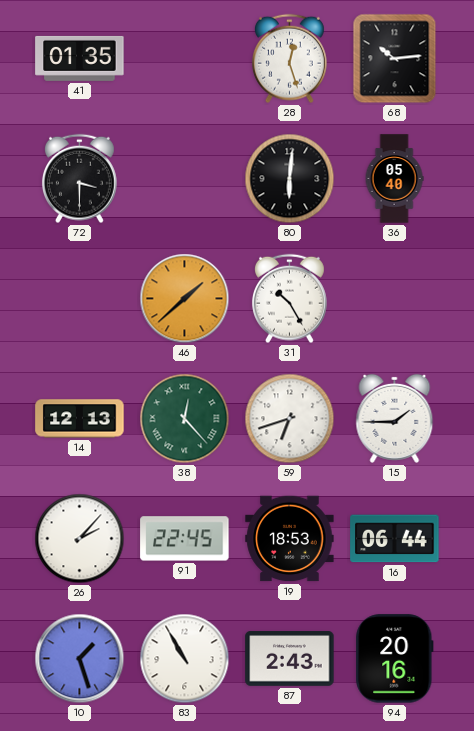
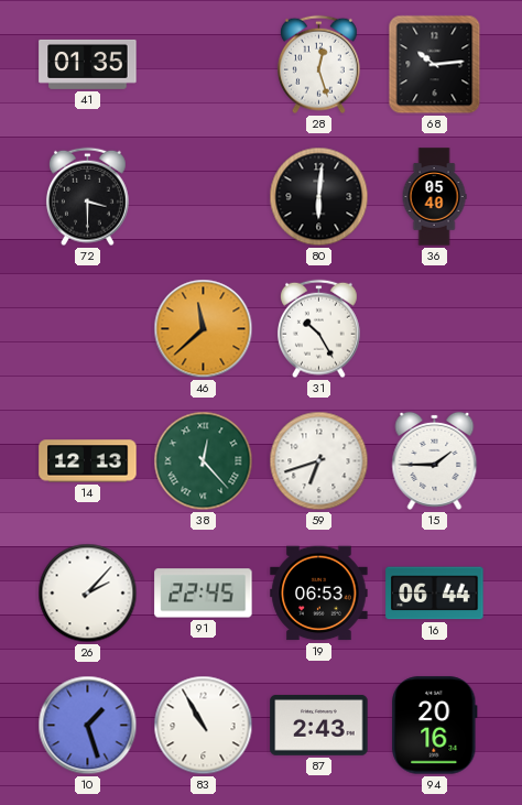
46: 1:38 -> 11:38
19: 18:53 -> 06:53
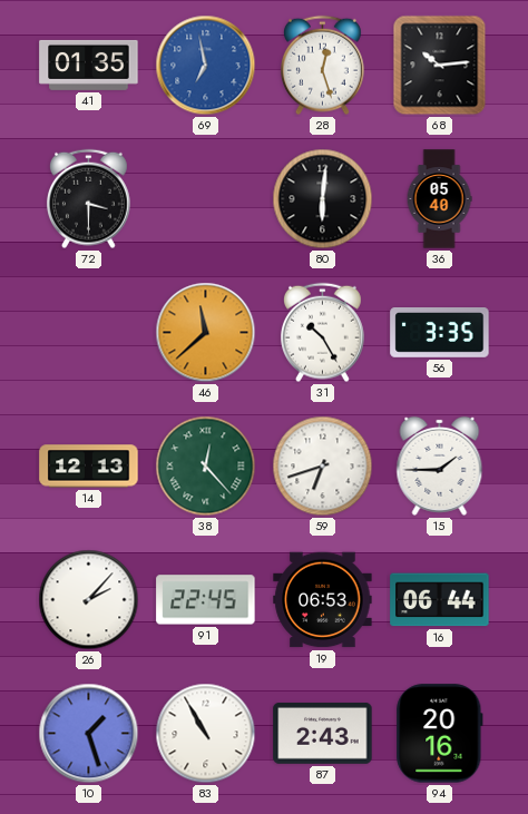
69: none -> 6:58
56: none -> 3:35
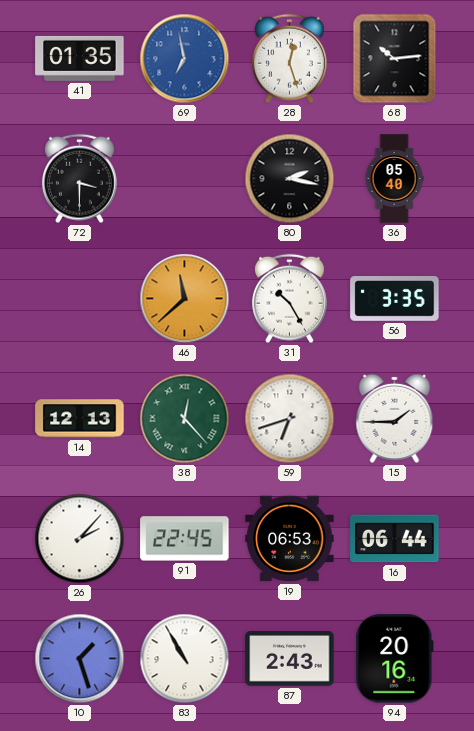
80: 6:01 -> 2:17
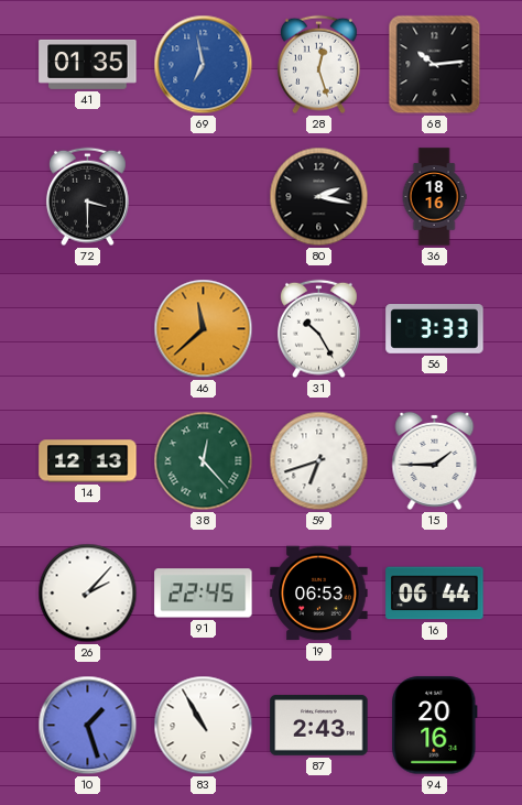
36: 05:40 -> 18:16
56: 3:35 -> 3:33
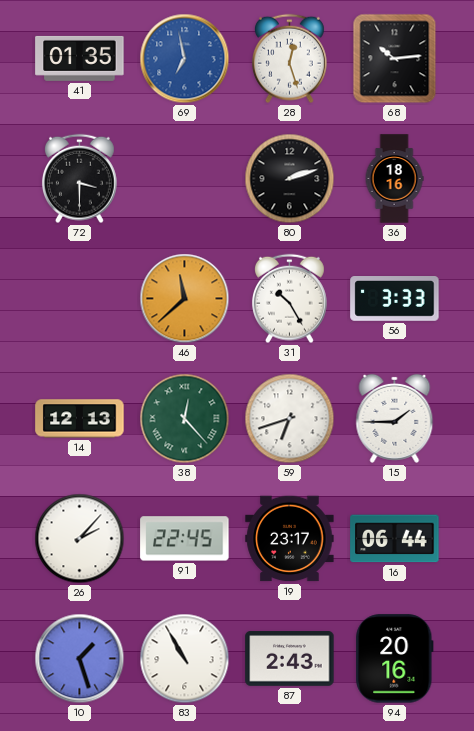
80: 2:17 -> 2:12
19: 06:53 -> 23:17
